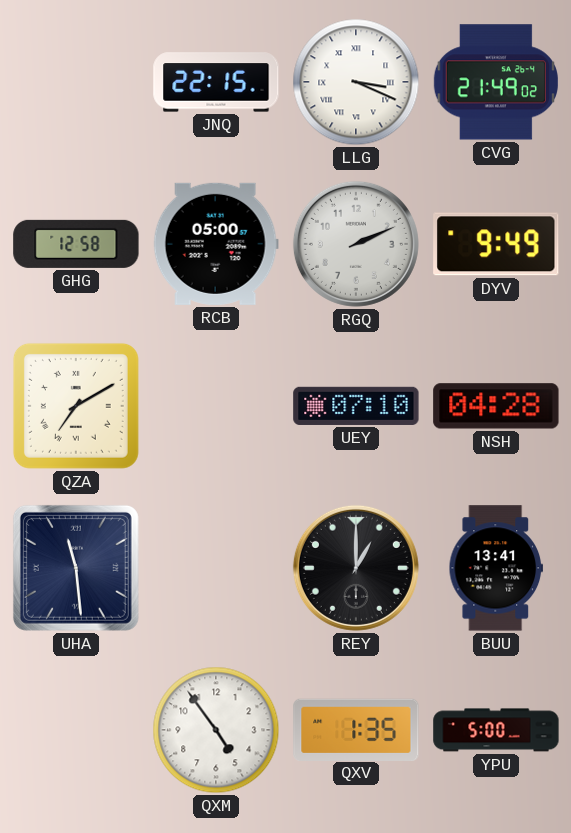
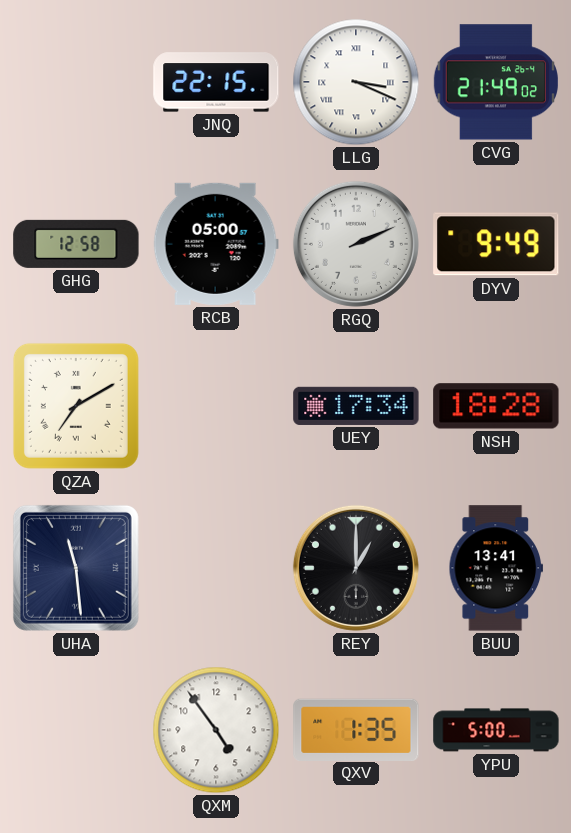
UEY: 07:10 -> 17:34
NSH: 04:28 -> 18:28
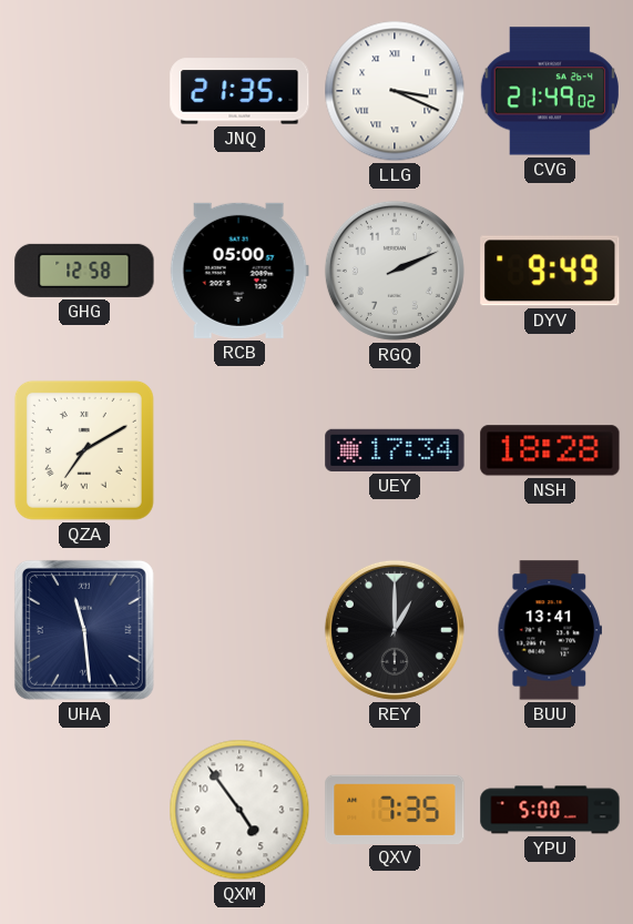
JNQ: 22:15 -> 21:35
QXV: 1:35 -> 7:35
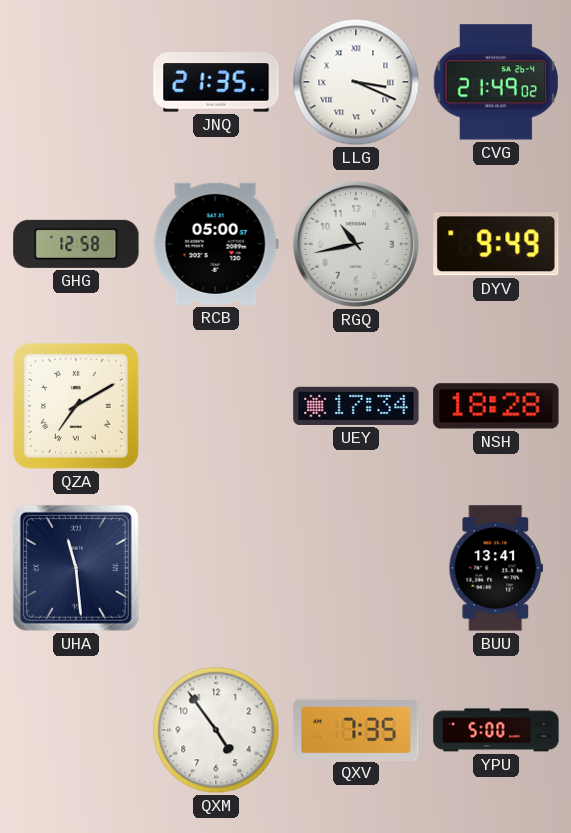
RGQ: 2:11 -> 10:43
REY: 1:00 -> none
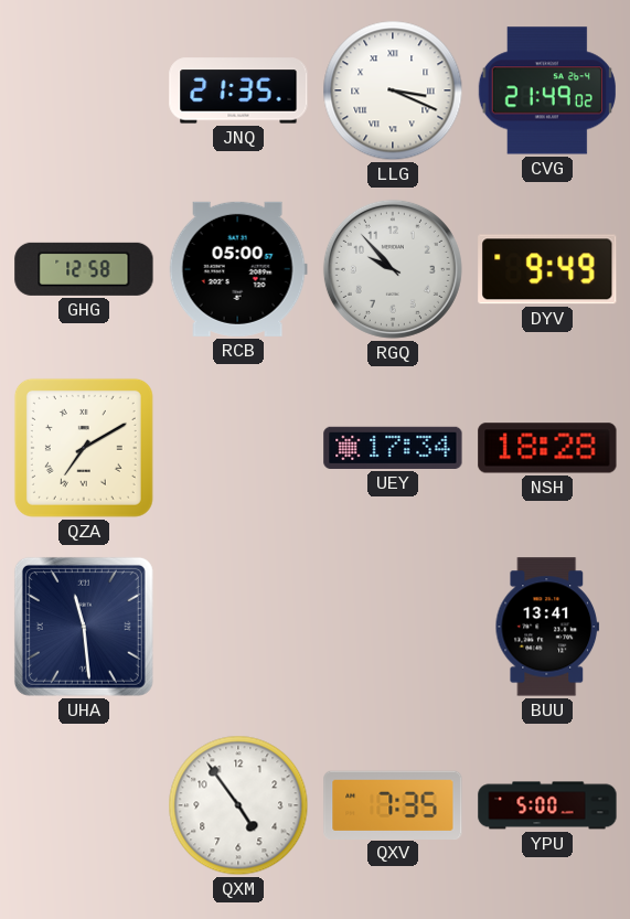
RGQ: 10:43 -> 9:53
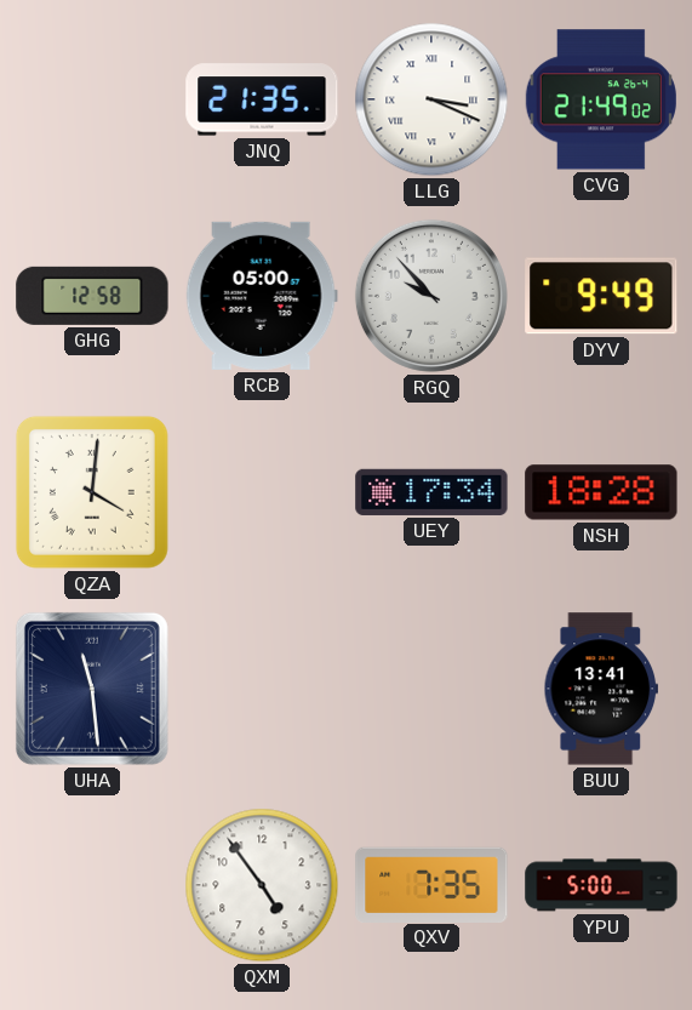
QZA: 7:10 -> 4:01
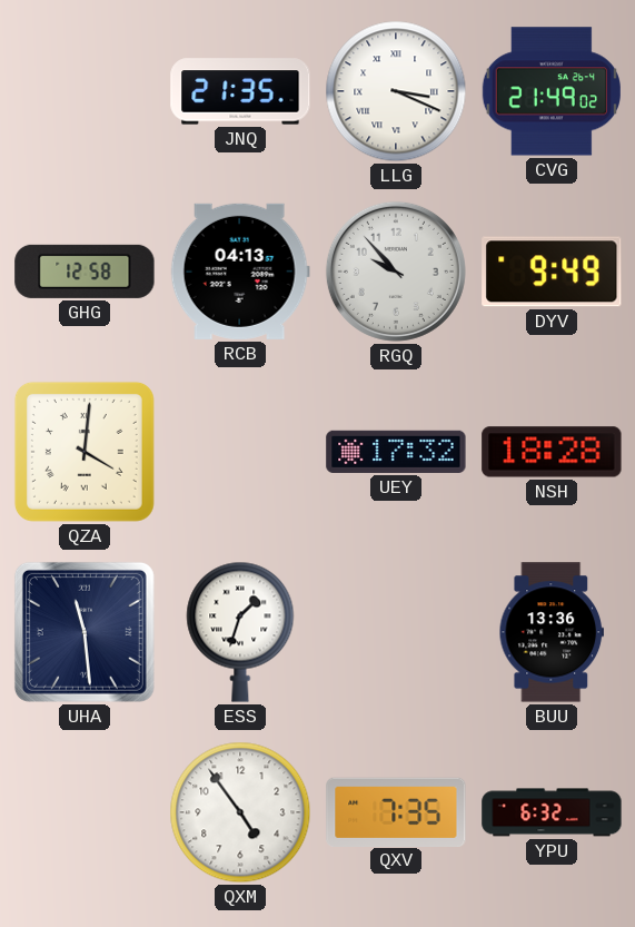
RCB: 05:00 -> 04:13
UEY: 17:34 -> 17:32
ESS: none -> 1:33
BUU: 13:41 -> 13:36
YPU: 5:00 -> 6:32
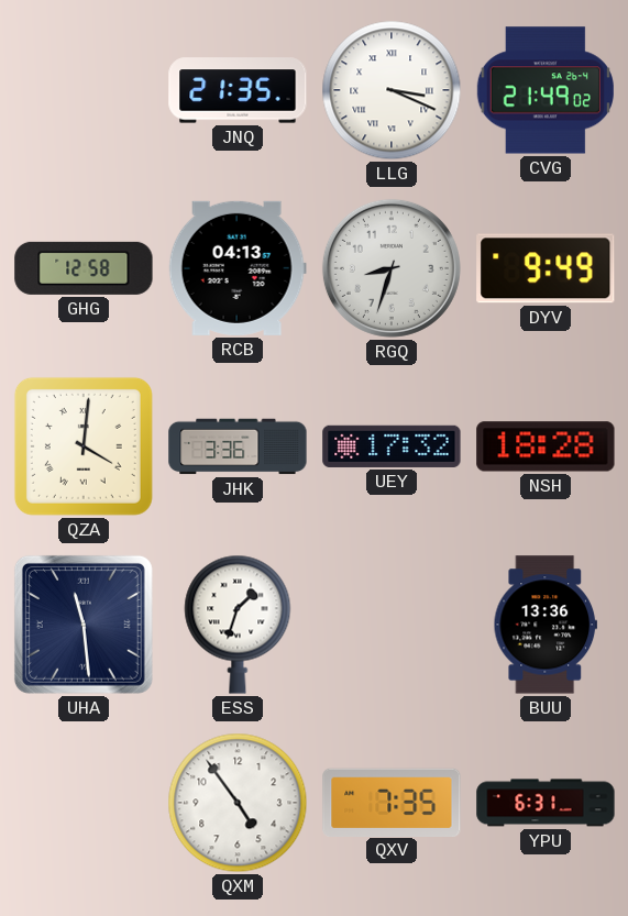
RGQ: 9:53 -> 8:33
JHK: none -> 3:36
YPU: 6:32 -> 6:31
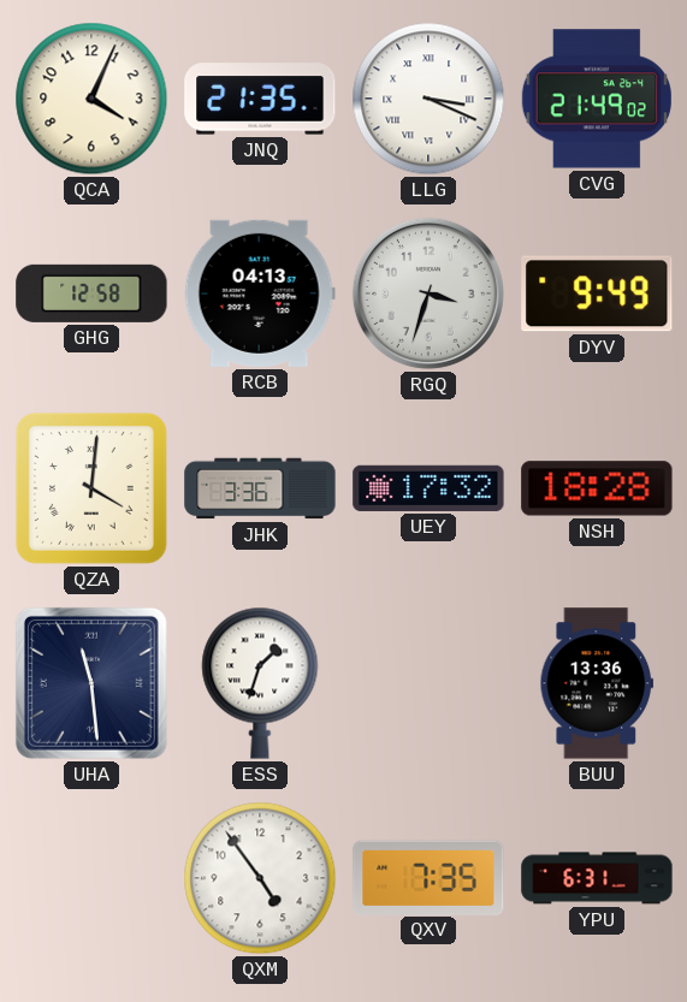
QCA: none -> 4:04
RGQ: 8:33 -> 3:33
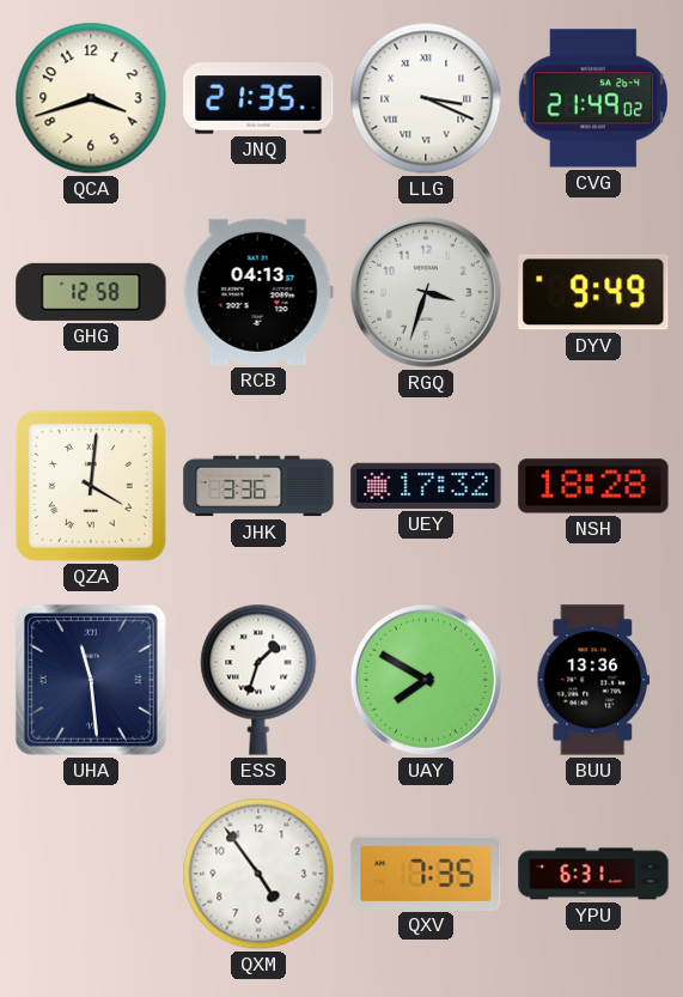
QCA: 4:04 -> 3:42
UAY: none -> 7:50
